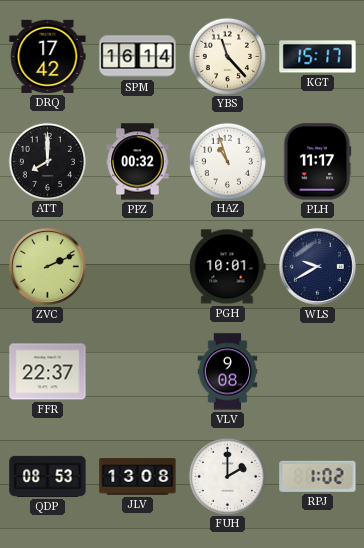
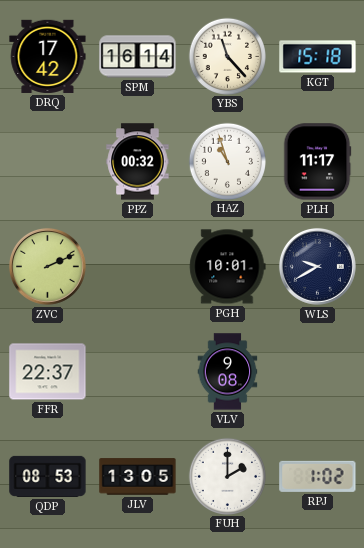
KGT: 15:17 -> 15:18
ATT: 8:00 -> none
JLV: 13:08 -> 13:05
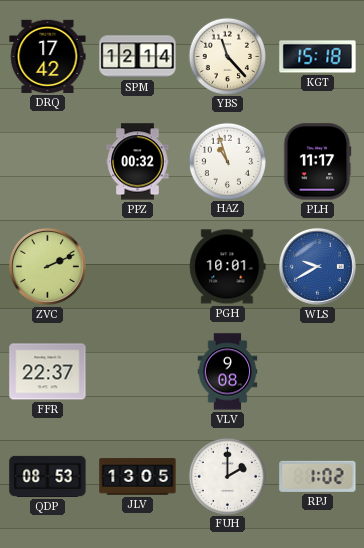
SPM: 16:14 -> 12:14
WLS dial: navy -> blue
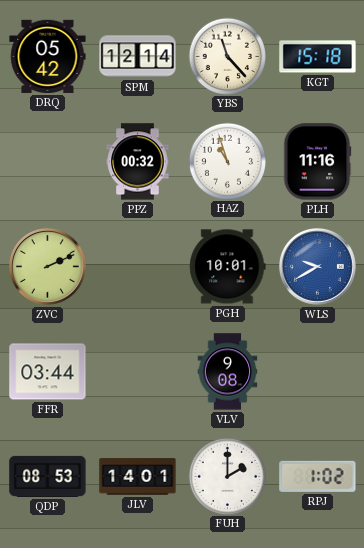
DRQ: 17:42 -> 05:42
PLH: 11:17 -> 11:16
FFR: 22:37 -> 03:44
JLV: 13:05 -> 14:01
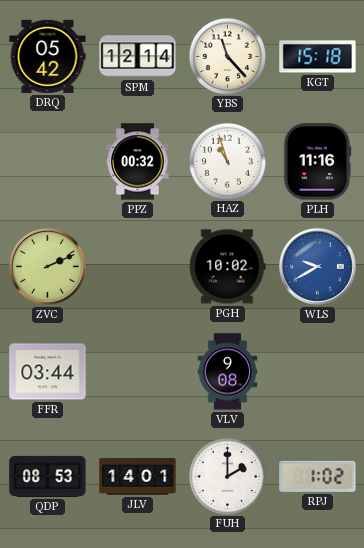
PGH: 10:01 -> 10:02
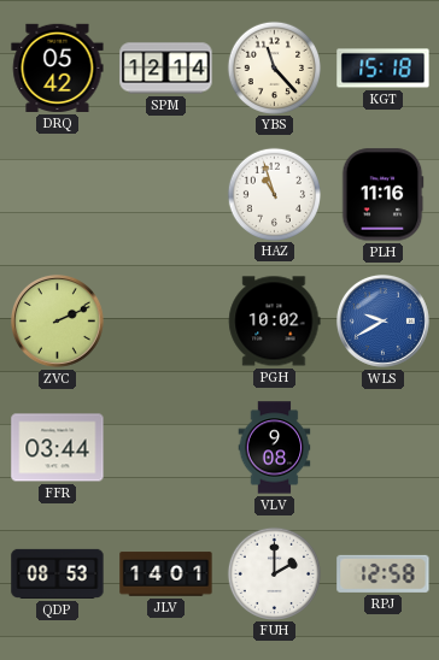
PPZ: 00:32 -> none
RPJ: 1:02 -> 12:58
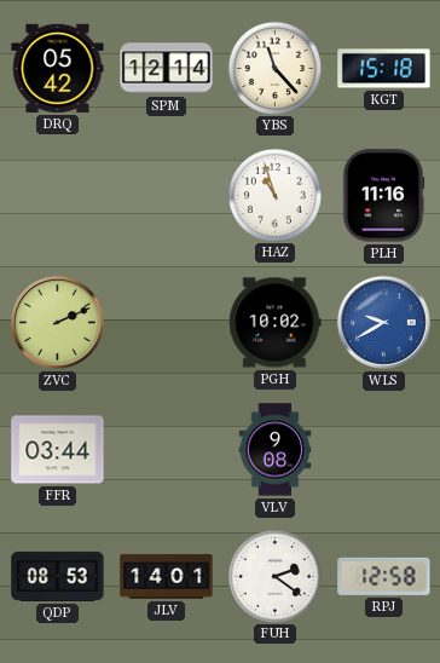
FUH: 2:00 -> 2:21
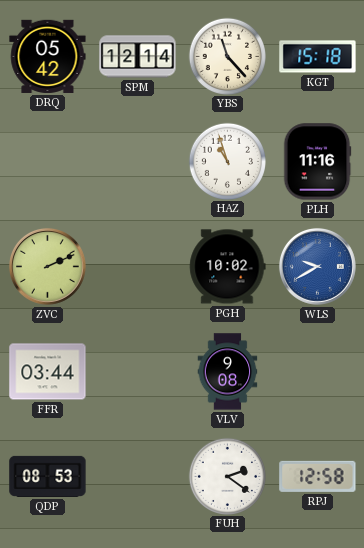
JLV: 14:01 -> none
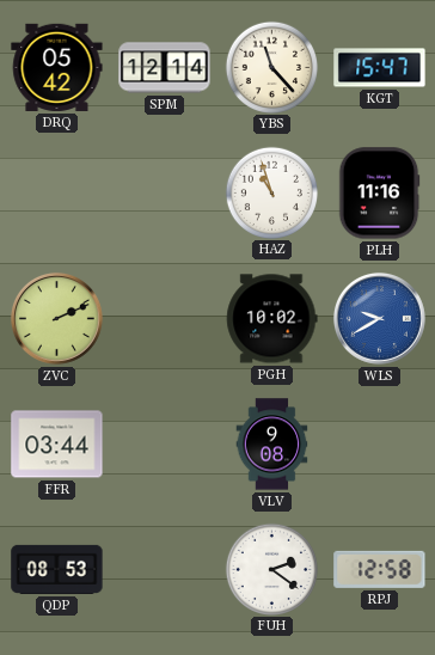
KGT: 15:18 -> 15:47
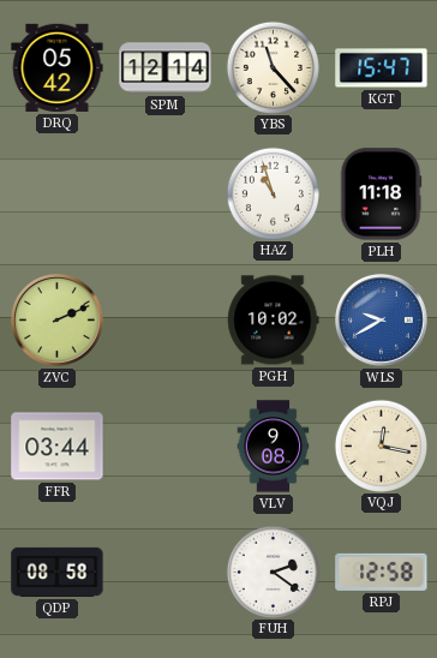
PLH: 11:16 -> 11:18
VQJ: none -> 12:17
QDP: 08:53 -> 08:58
